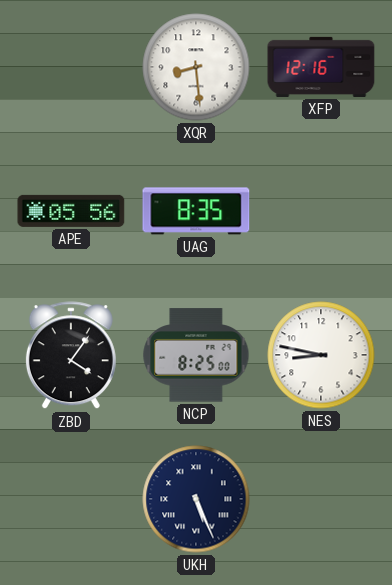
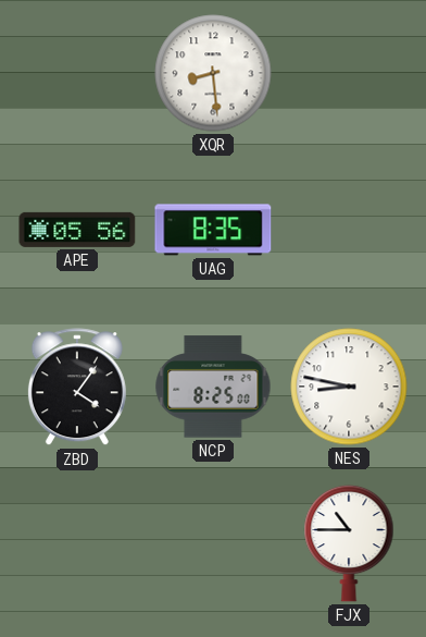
XFP: 12:16 -> none
UKH: 5:26 -> none
FJX: none -> 10:45
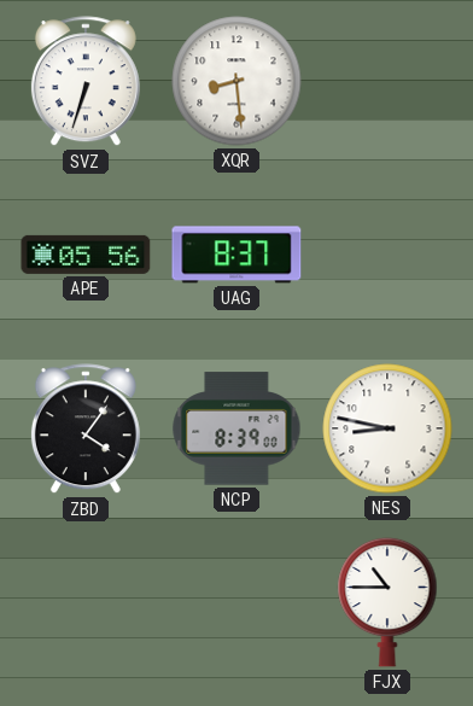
SVZ: none -> 6:33
UAG: 8:35 -> 8:37
NCP: 8:25 -> 8:39
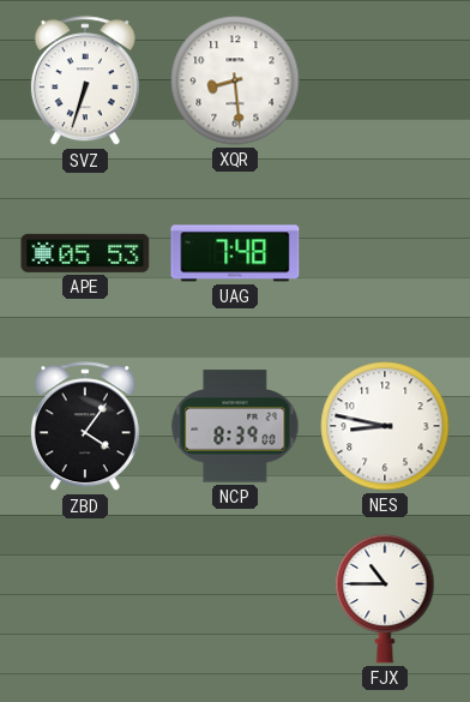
APE: 05:56 -> 05:53
UAG: 8:37 -> 7:48
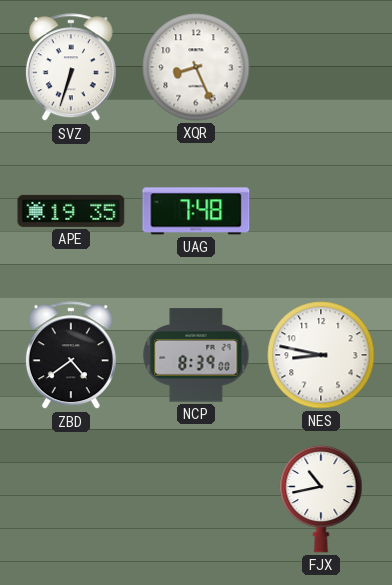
XQR: 8:29 -> 8:26
APE: 05:53 -> 19:35
ZBD: 4:06 -> 4:39
FJX: 10:45 -> 10:43
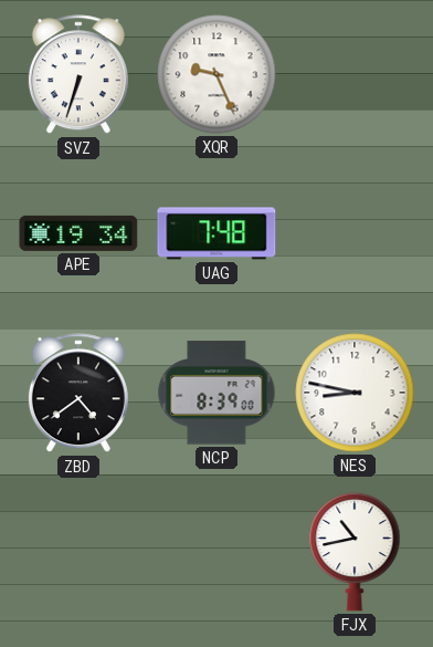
XQR: 8:26 -> 9:26
APE: 19:35 -> 19:34
